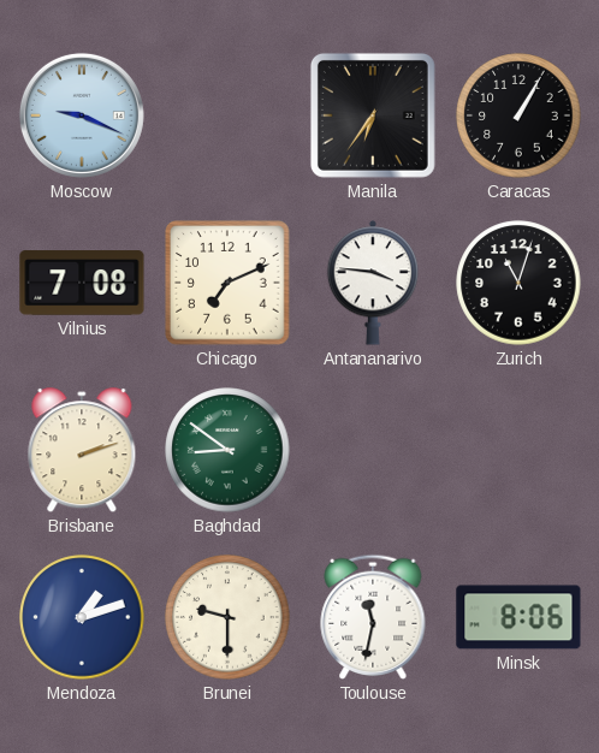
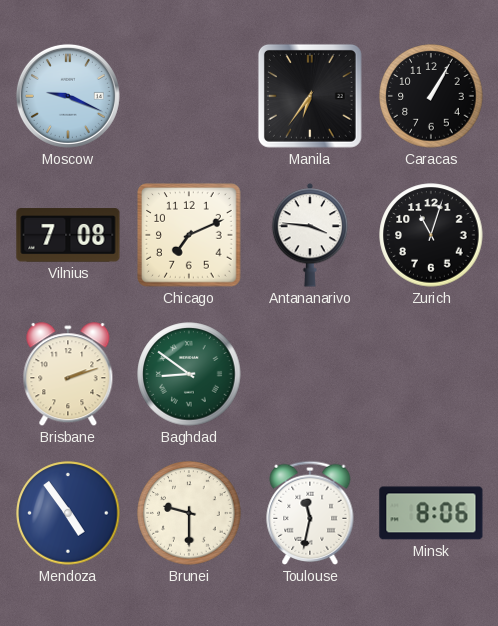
Mendoza: 1:12 -> 4:54
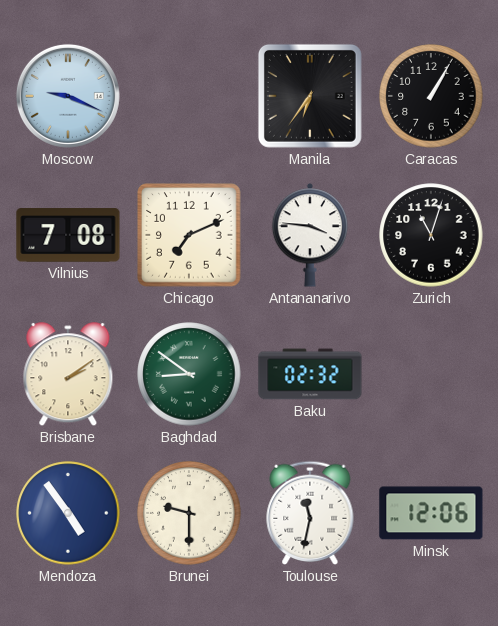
Brisbane: 2:12 -> 2:09
Baku: none -> 02:32
Minsk: 8:06 -> 12:06
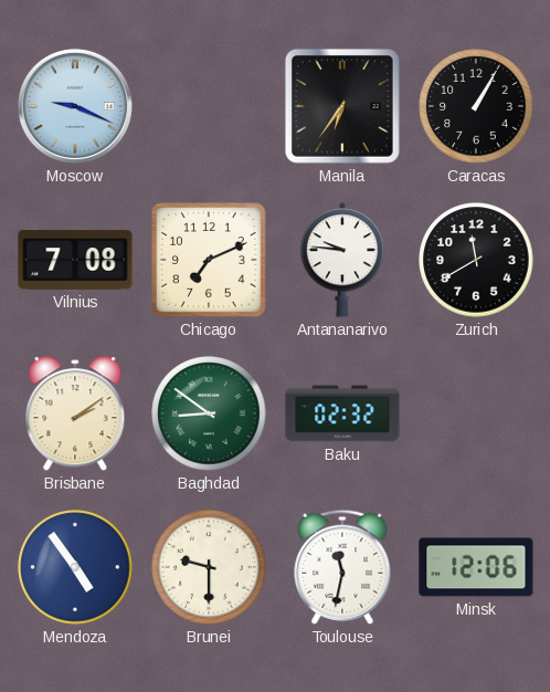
Antananarivo: 3:46 -> 9:46
Zurich: 11:03 -> 11:40
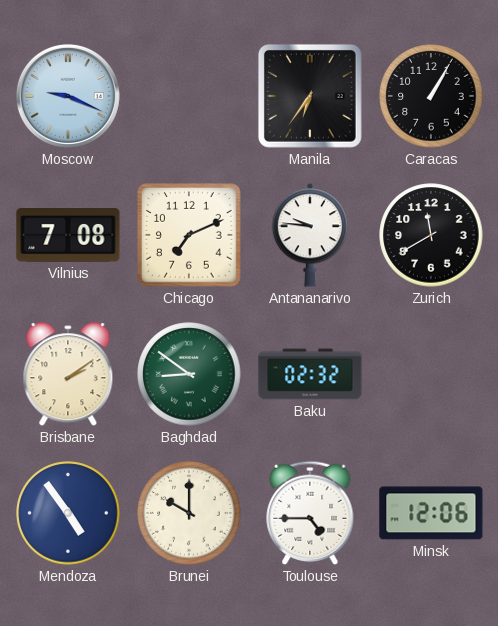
Brunei: 9:30 -> 10:00
Toulouse: 11:32 -> 4:45
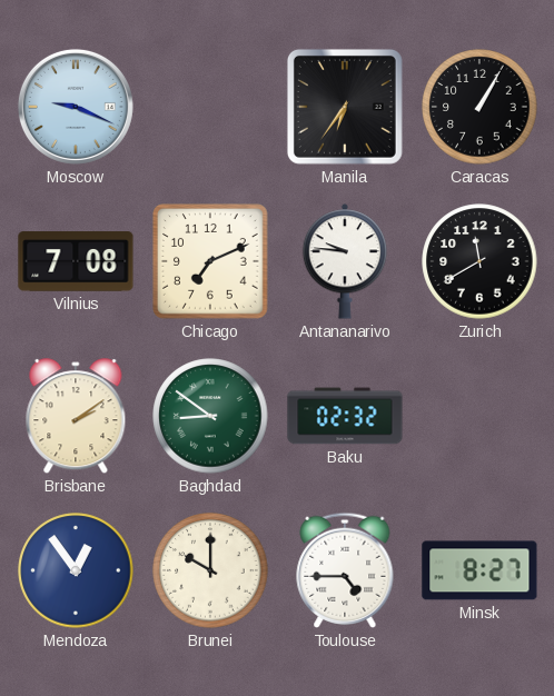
Mendoza: 4:54 -> 12:54
Minsk: 12:06 -> 8:27
